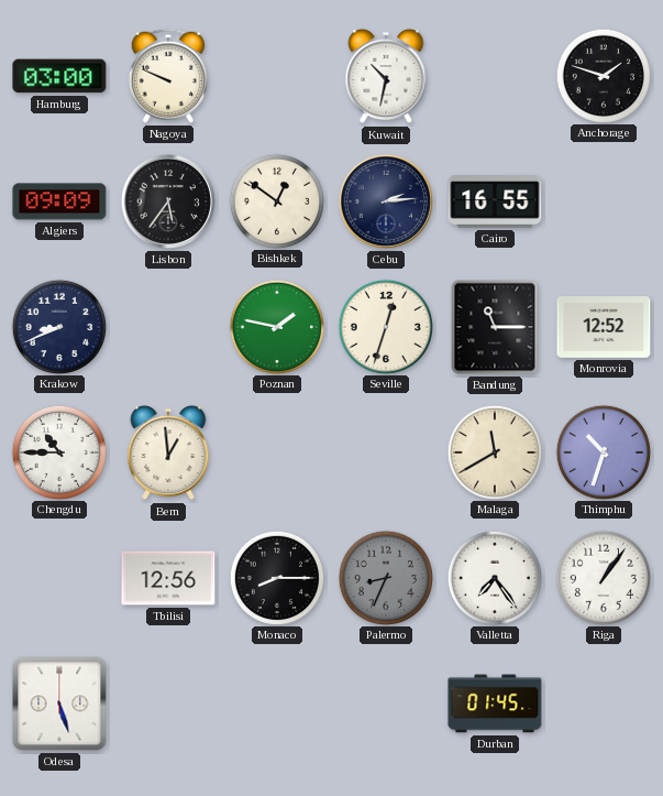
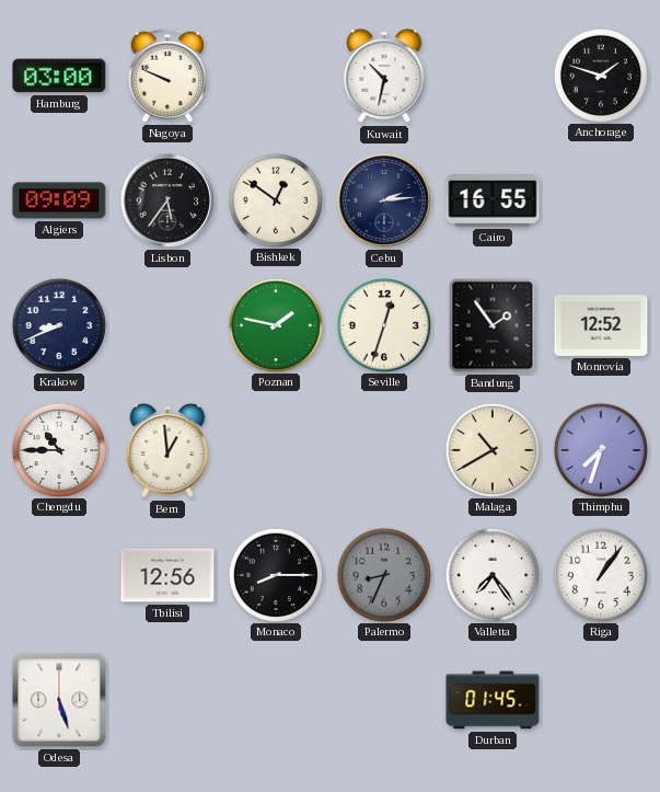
Bandung: 11:15 -> 1:54
Malaga: 11:40 -> 10:40
Thimphu: 10:33 -> 7:33
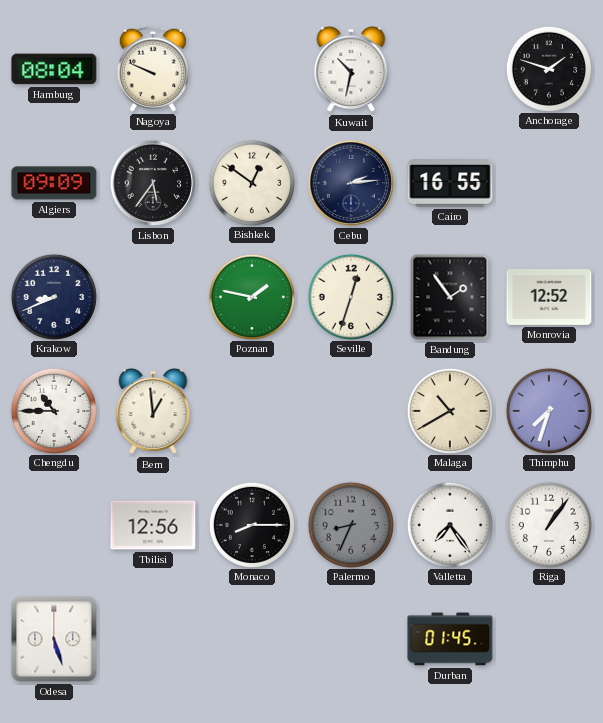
Hamburg: 03:00 -> 08:04
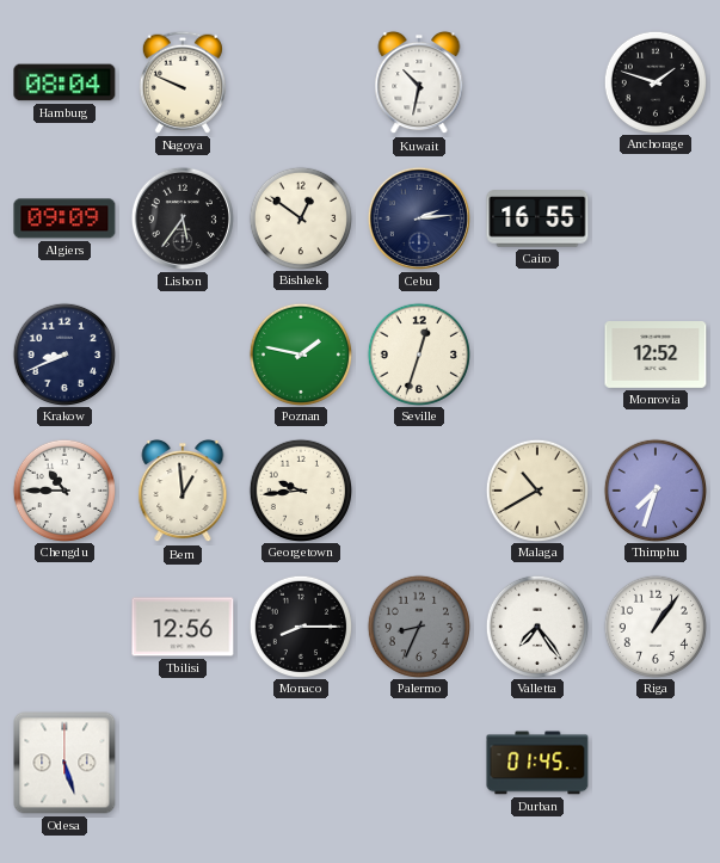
Bandung: 1:54 -> none
Georgetown: none -> 9:44
